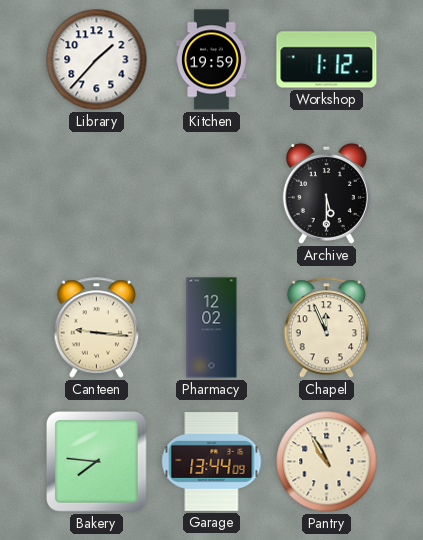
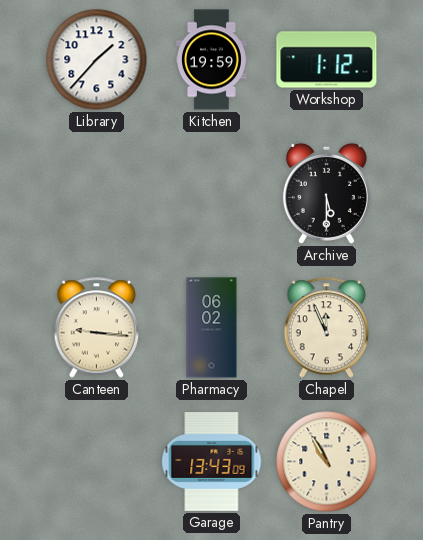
Pharmacy: 12:02 -> 06:02
Bakery: 7:46 -> none
Garage: 13:44 -> 13:43
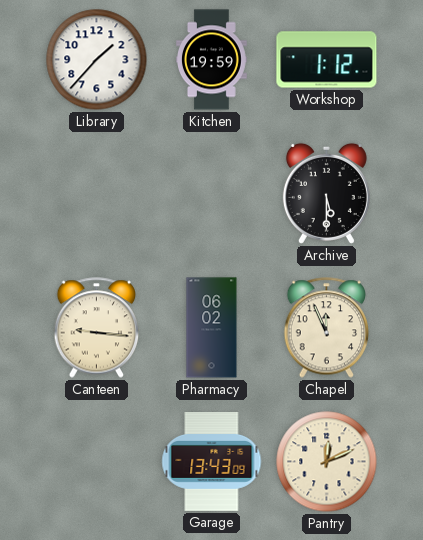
Pantry: 10:55 -> 12:11
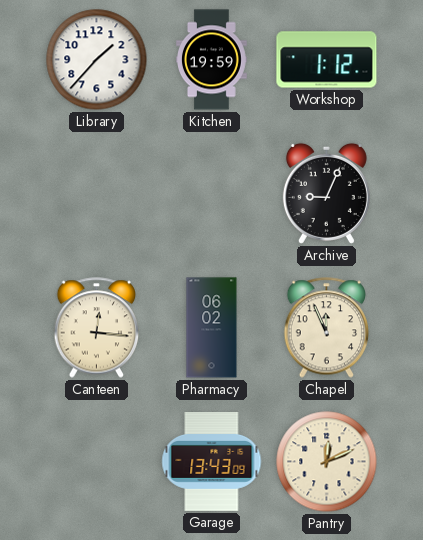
Archive: 5:30 -> 9:04
Canteen: 9:16 -> 12:16
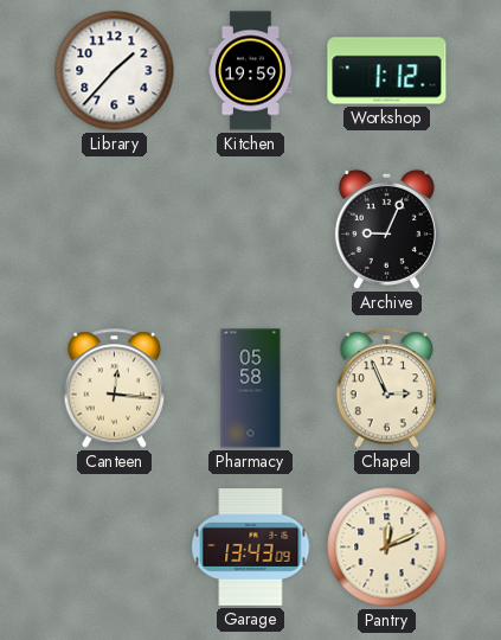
Pharmacy: 06:02 -> 05:58
Chapel: 11:56 -> 2:56
